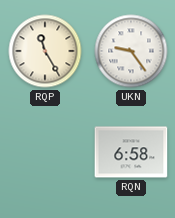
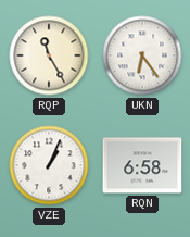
UKN: 9:24 -> 6:24
VZE: none -> 1:04
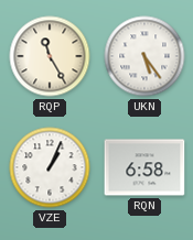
UKN: 6:24 -> 5:24
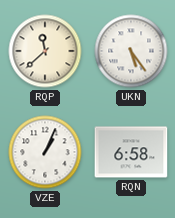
RQP: 11:25 -> 11:38
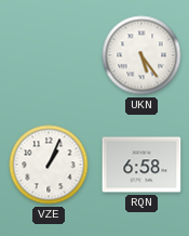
RQP: 11:38 -> none
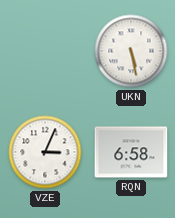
UKN: 5:24 -> 5:28
VZE: 1:04 -> 3:04
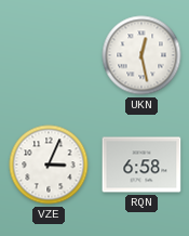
UKN: 5:28 -> 12:28
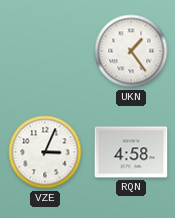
UKN: 12:28 -> 1:24
RQN: 6:58 -> 4:58
